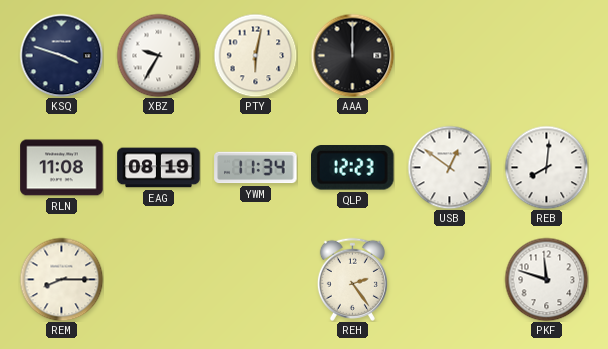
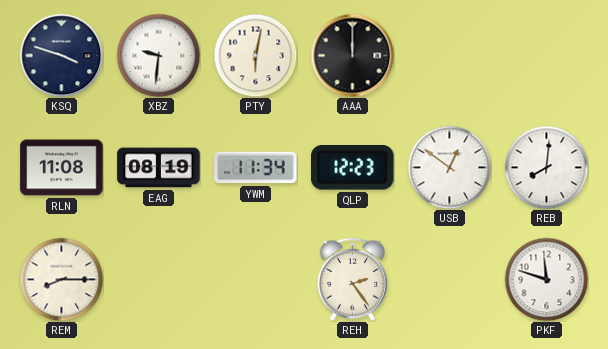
XBZ: 9:35 -> 9:31
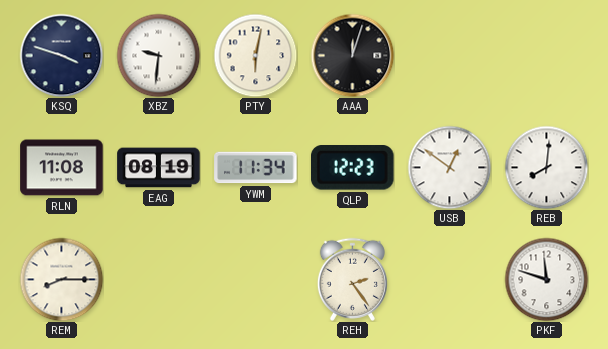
AAA: 12:00 -> 12:03
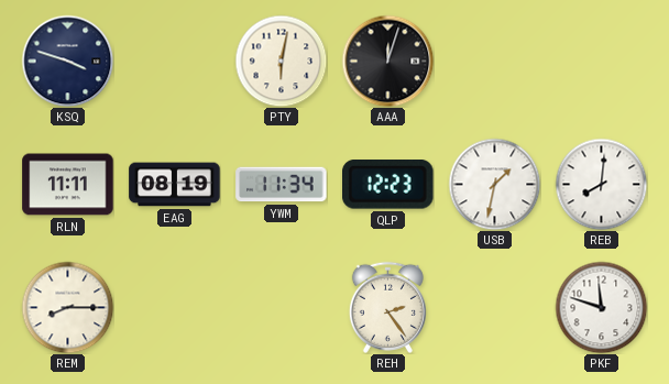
XBZ: 9:31 -> none
RLN: 11:08 -> 11:11
USB: 12:51 -> 1:32
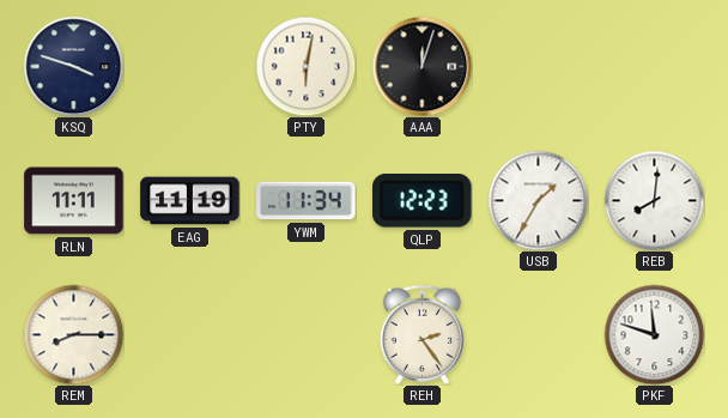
EAG: 08:19 -> 11:19
USB: 1:32 -> 1:35
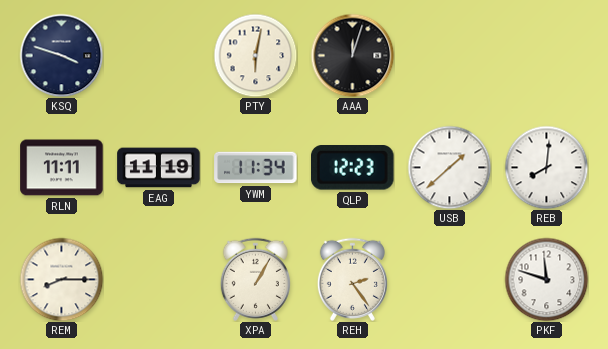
USB: 1:35 -> 1:38
XPA: none -> 1:05
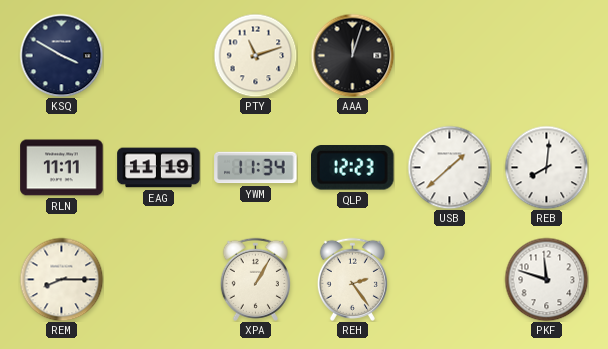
KSQ: 3:48 -> 3:50
PTY: 6:02 -> 11:12
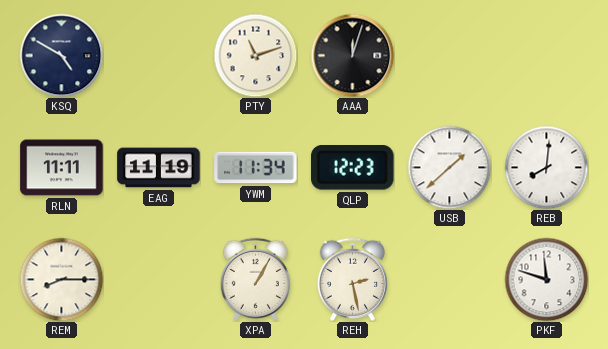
KSQ: 3:50 -> 4:50
REH: 2:24 -> 2:28
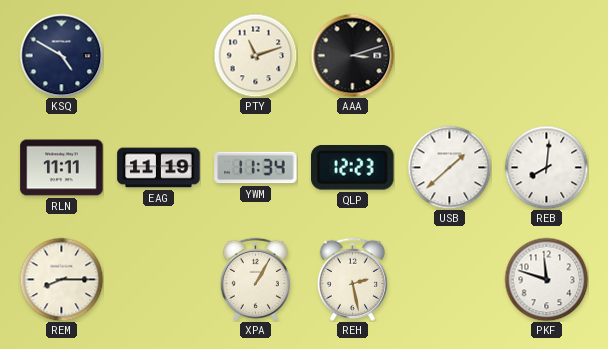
AAA: 12:03 -> 3:12
